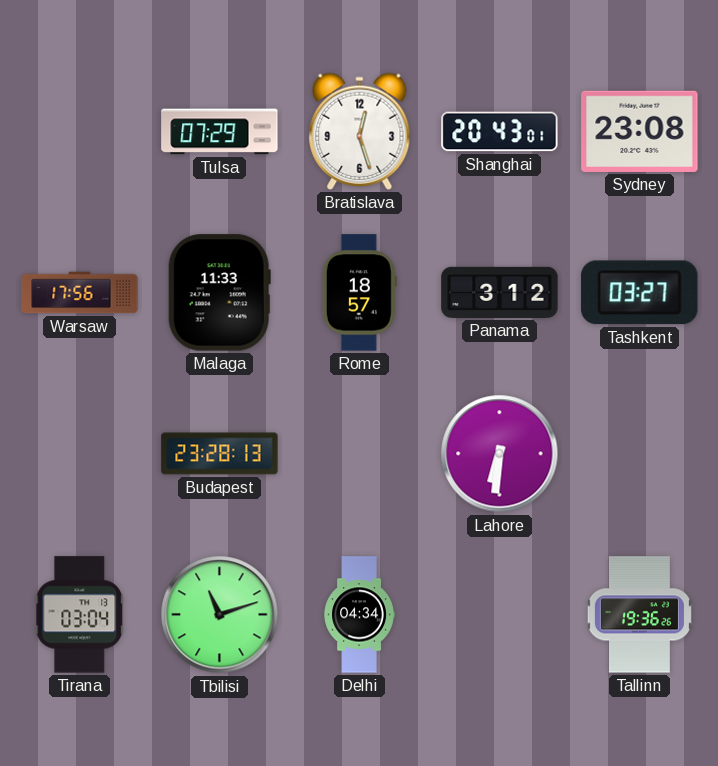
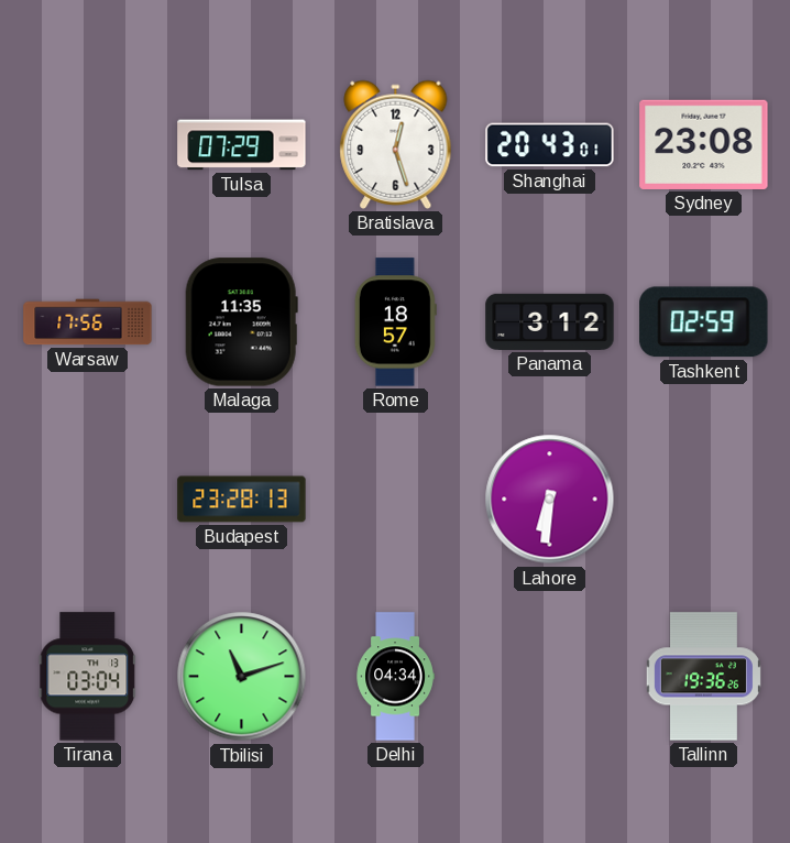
Malaga: 11:33 -> 11:35
Tashkent: 03:27 -> 02:59
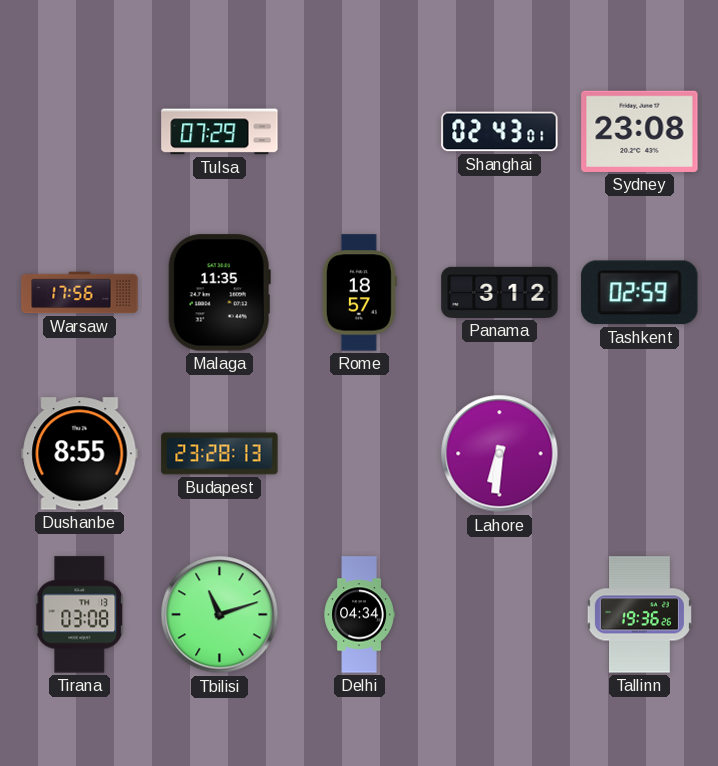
Bratislava: 12:27 -> none
Shanghai: 20:43 -> 02:43
Dushanbe: none -> 8:55
Tirana: 03:04 -> 03:08
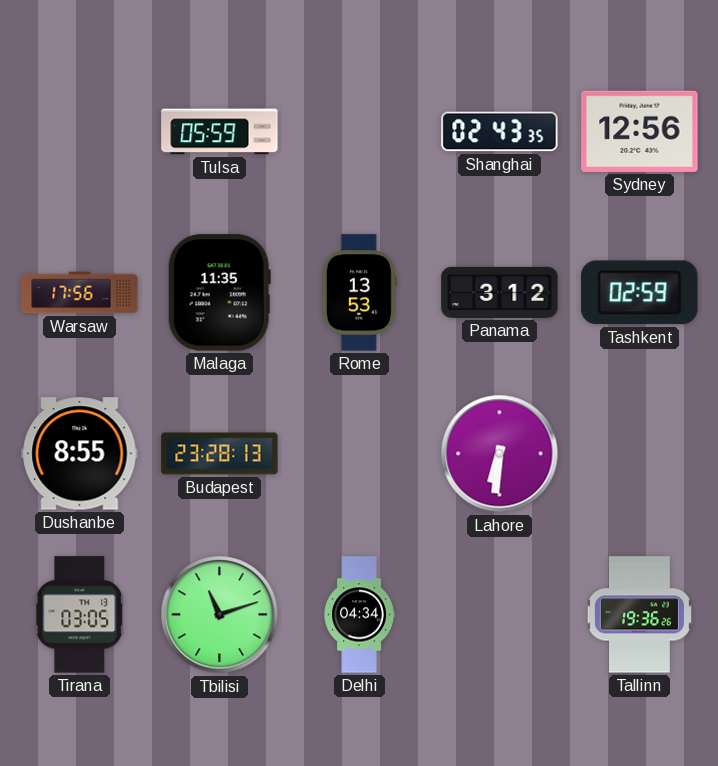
Tulsa: 07:29 -> 05:59
Shanghai: 02:43:01 -> 02:43:35
Sydney: 23:08 -> 12:56
Rome: 18:57 -> 13:53
Tirana: 03:08 -> 03:05
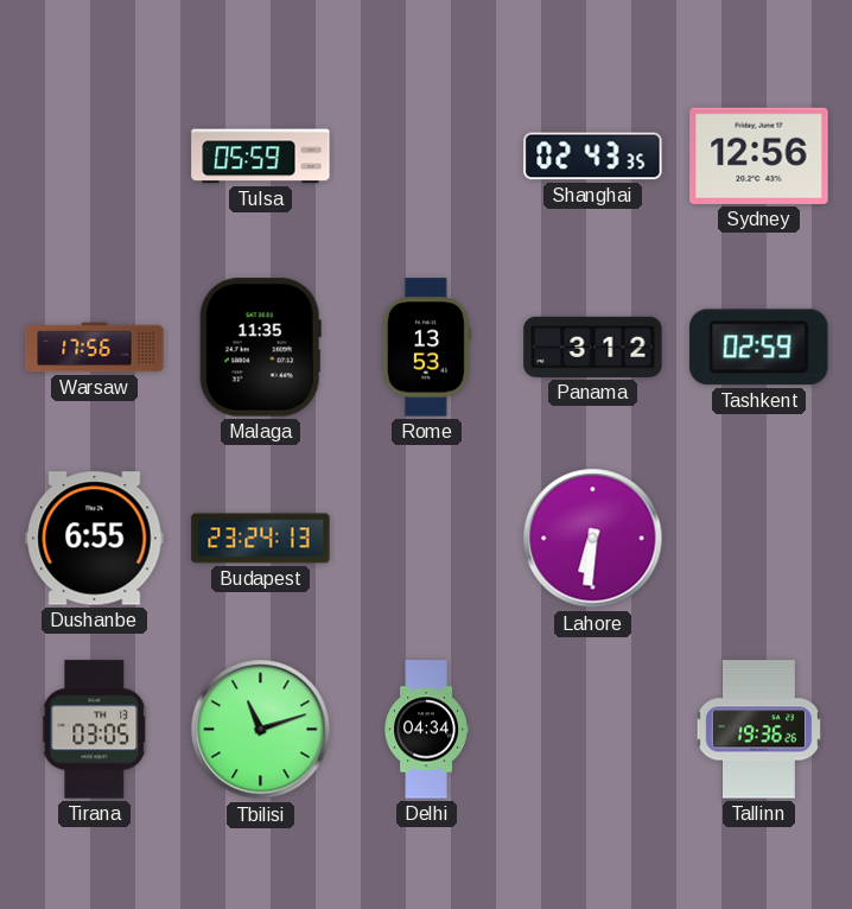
Dushanbe: 8:55 -> 6:55
Budapest: 23:28 -> 23:24
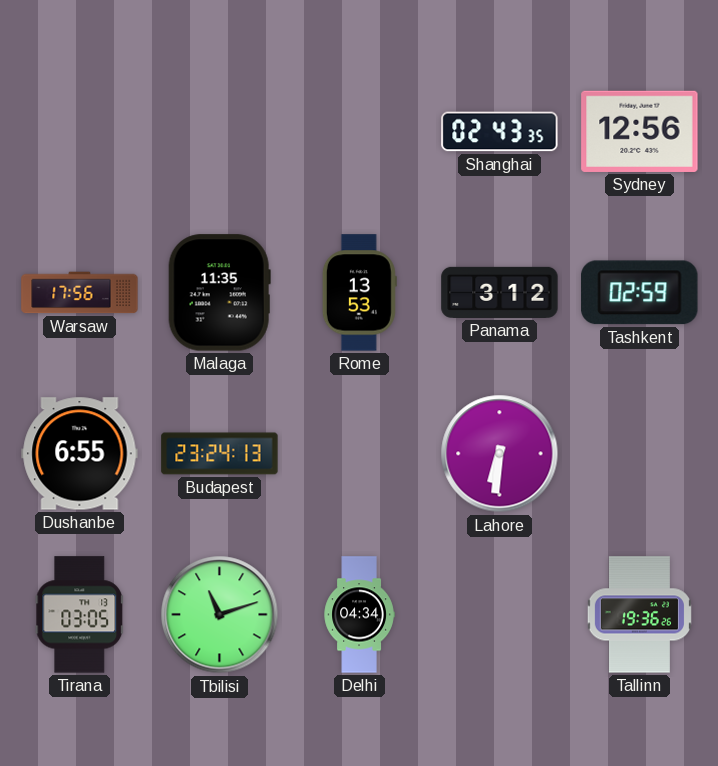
Tulsa: 05:59 -> none
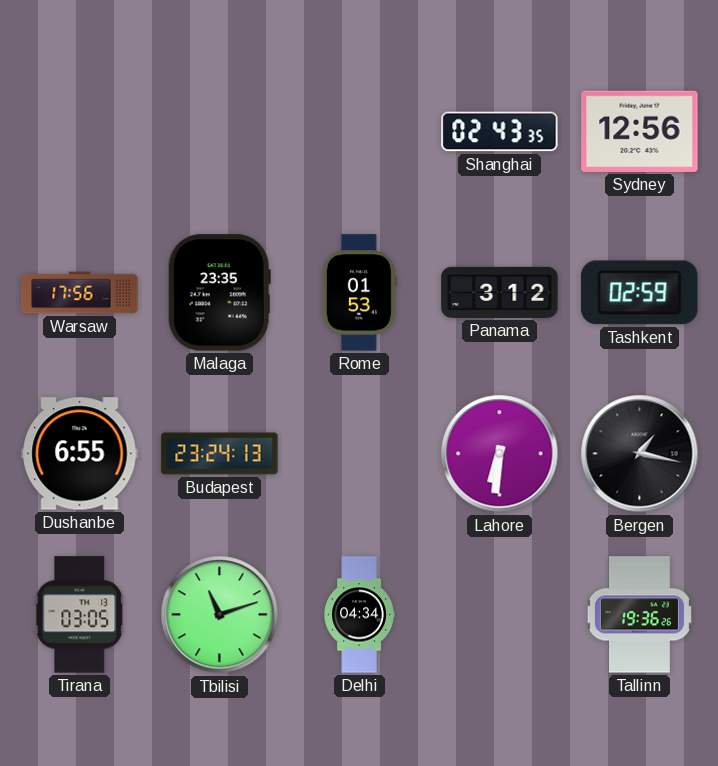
Malaga: 11:35 -> 23:35
Rome: 13:53 -> 01:53
Bergen: none -> 1:17
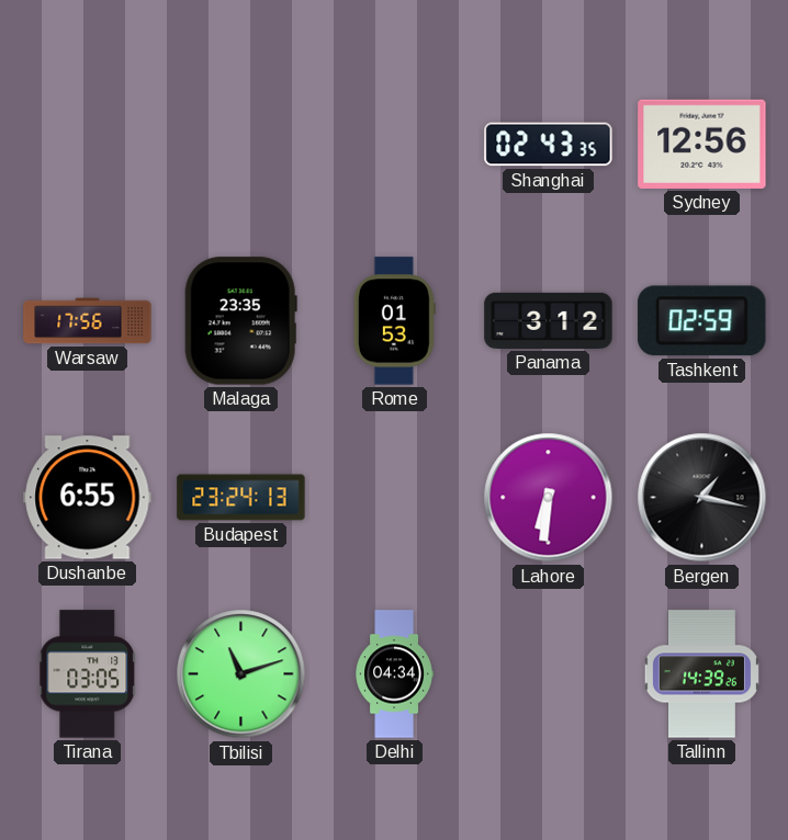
Tallinn: 19:36 -> 14:39
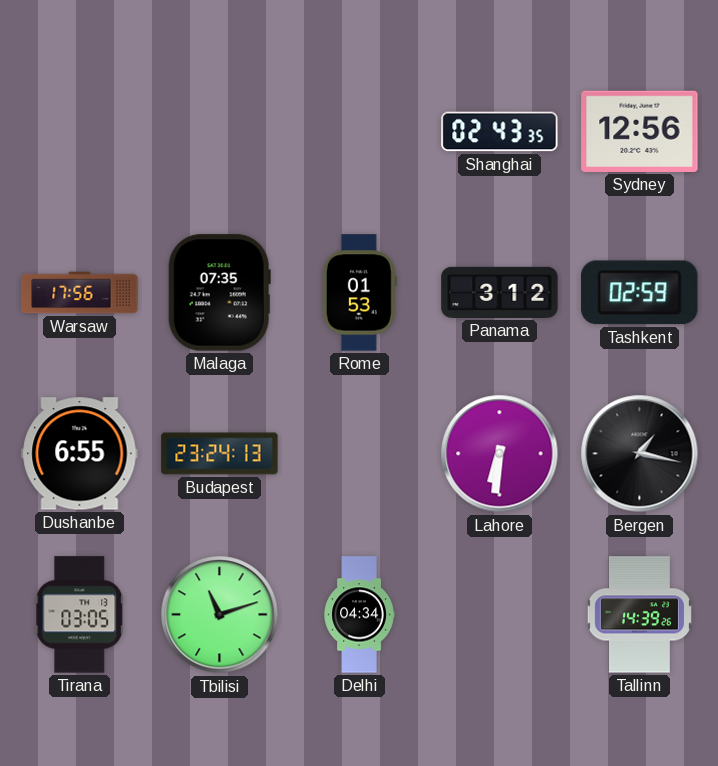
Malaga: 23:35 -> 07:35
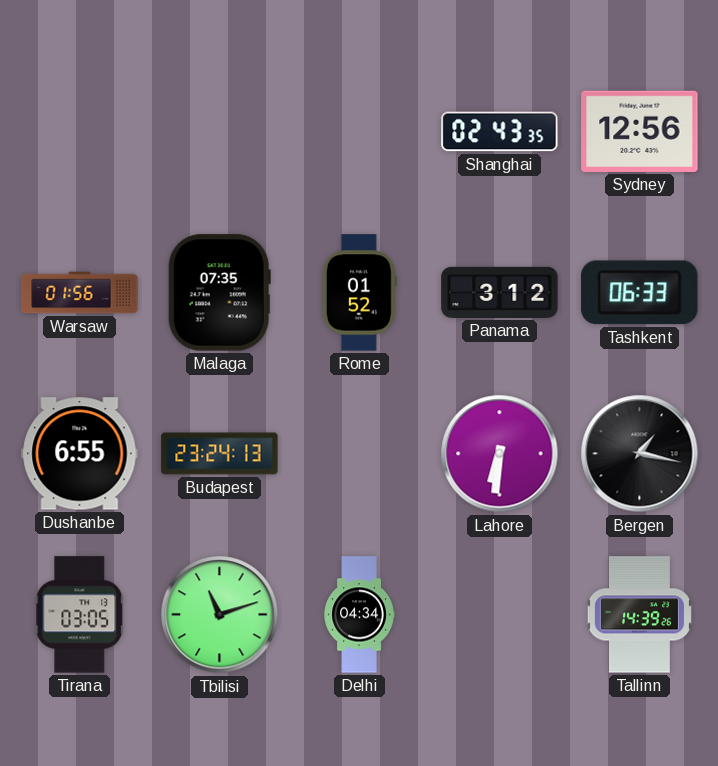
Warsaw: 17:56 -> 01:56
Rome: 01:53 -> 01:52
Tashkent: 02:59 -> 06:33
